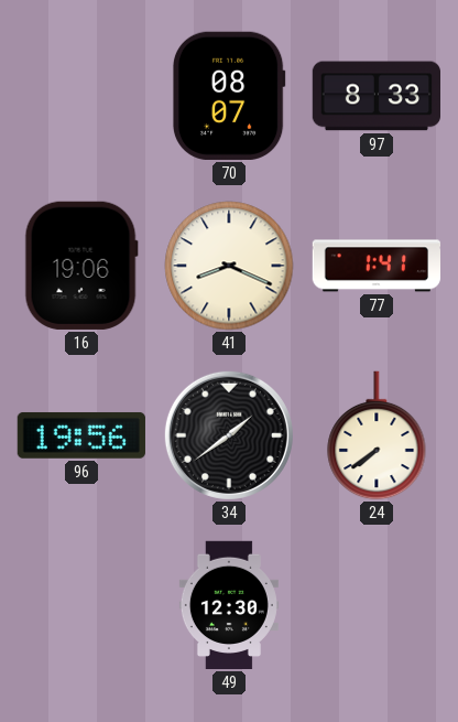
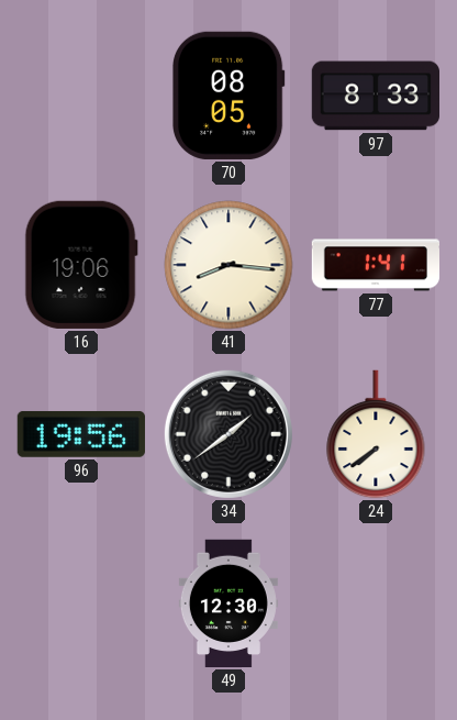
70: 08:07 -> 08:05
41: 8:19 -> 8:16
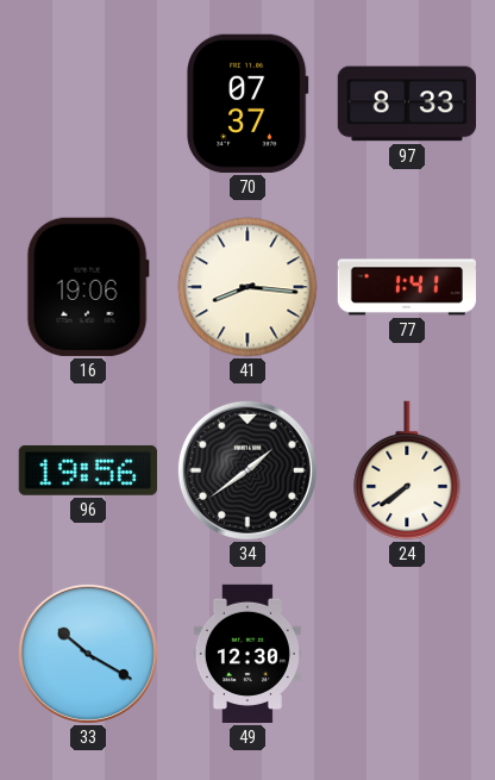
70: 08:05 -> 07:37
33: none -> 10:20
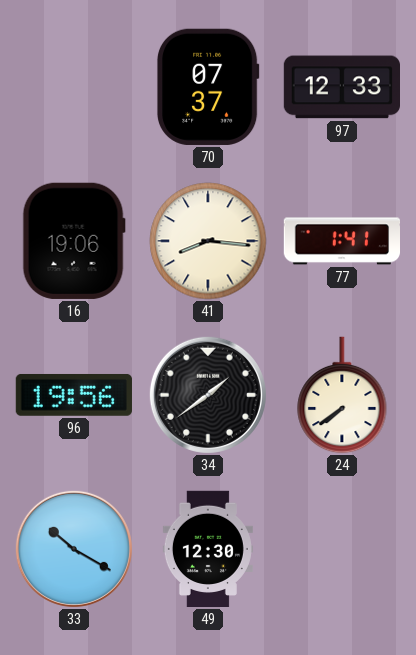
97: 8:33 -> 12:33
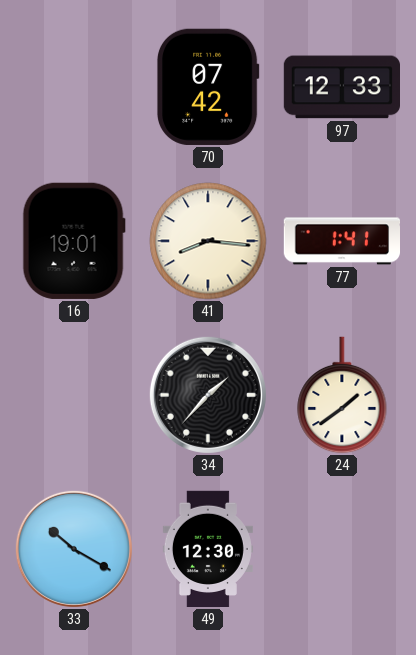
70: 07:37 -> 07:42
16: 19:06 -> 19:01
96: 19:56 -> none
34: 1:39 -> 1:37
24: 7:39 -> 1:39
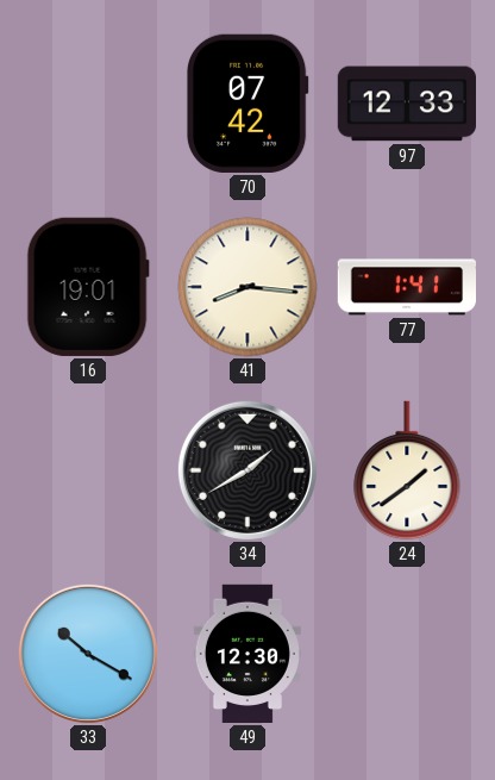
34: 1:37 -> 1:40
